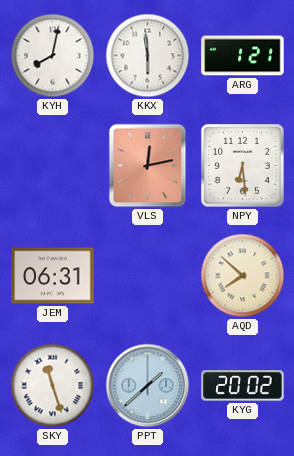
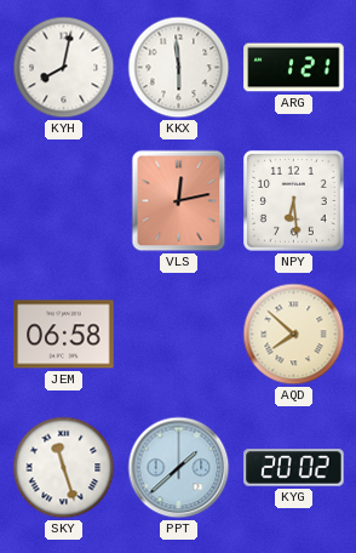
JEM: 06:31 -> 06:58
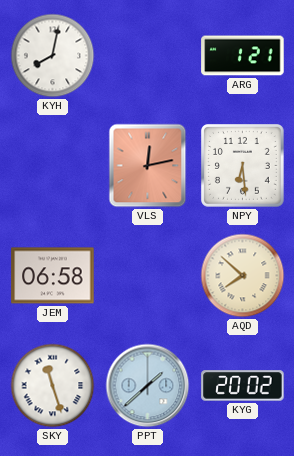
KKX: 5:59 -> none
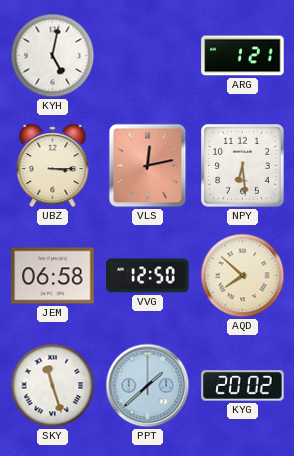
KYH: 8:02 -> 5:02
UBZ: none -> 3:15
VVG: none -> 12:50
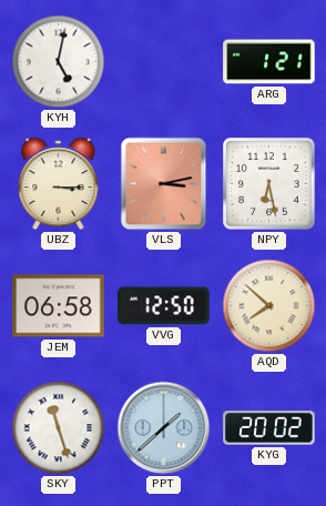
VLS: 12:13 -> 3:13
NPY: 6:29 -> 6:28
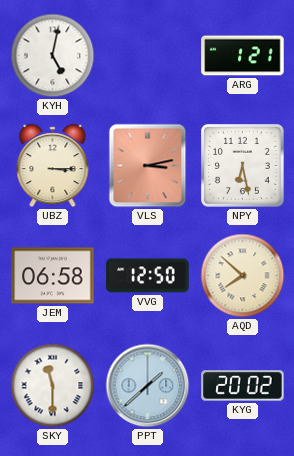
SKY: 11:27 -> 11:30
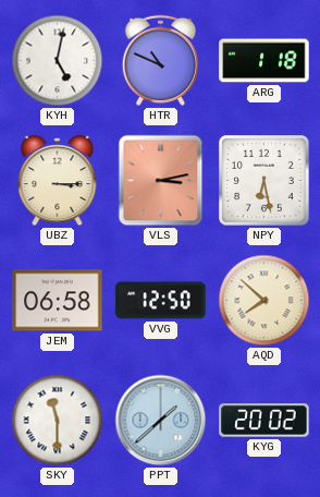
HTR: none -> 10:49
ARG: 1:21 -> 1:18
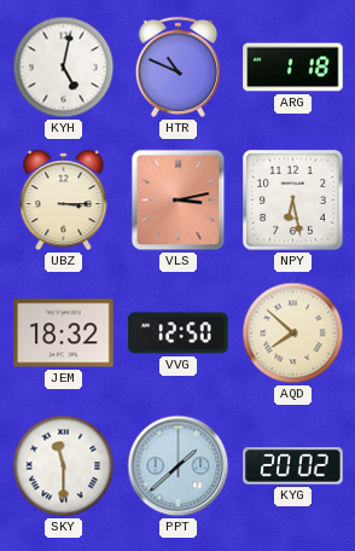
JEM: 06:58 -> 18:32
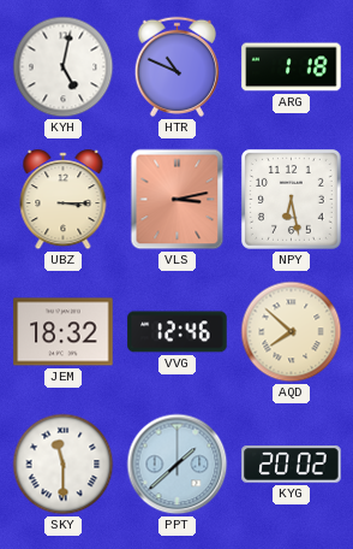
VVG: 12:50 -> 12:46
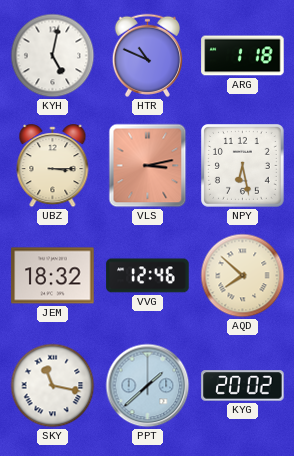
SKY: 11:30 -> 11:17
